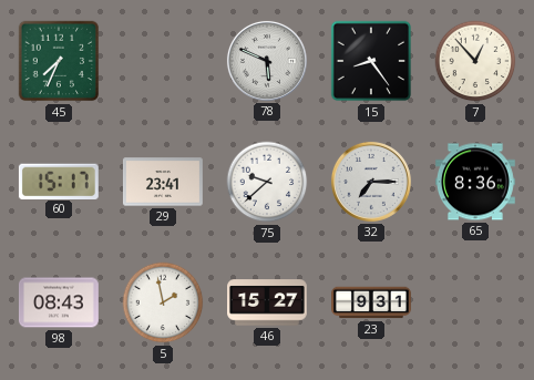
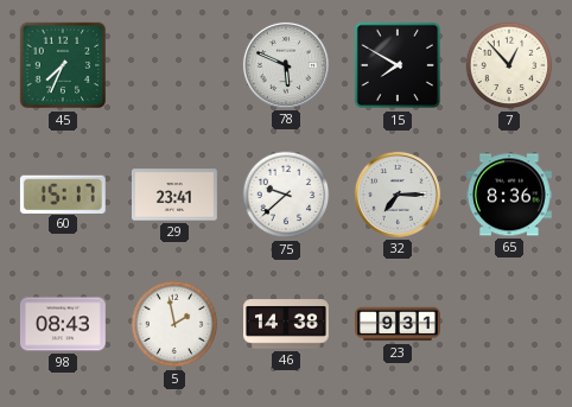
15: 8:24 -> 7:50
46: 15:27 -> 14:38
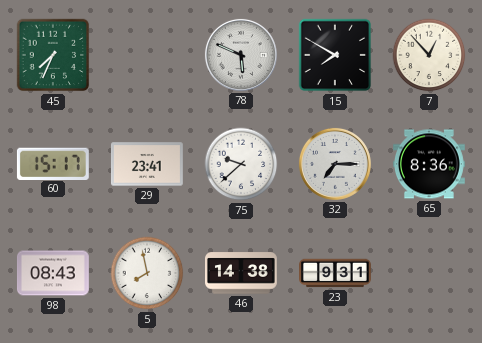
5: 1:58 -> 7:58
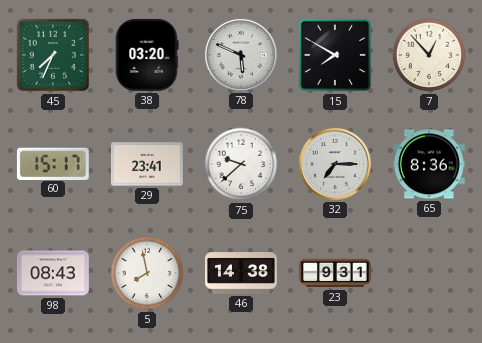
38: none -> 03:20
